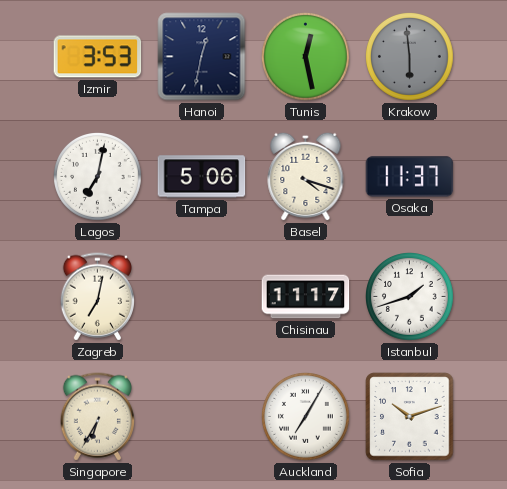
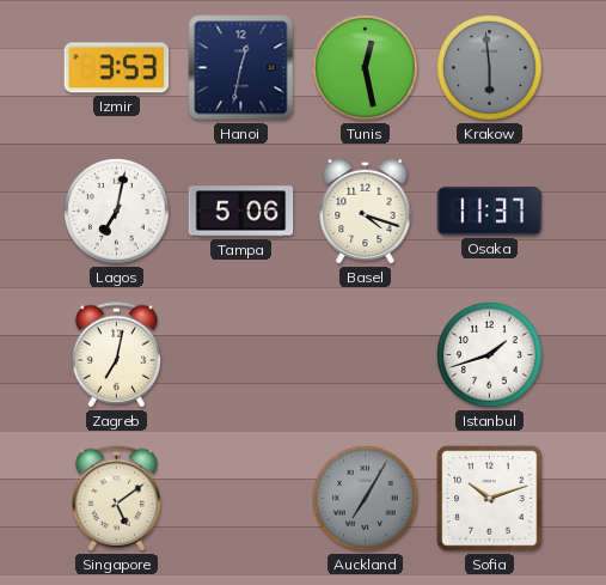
Chisinau: 11:17 -> none
Singapore: 6:35 -> 5:09
Auckland dial: white -> grey
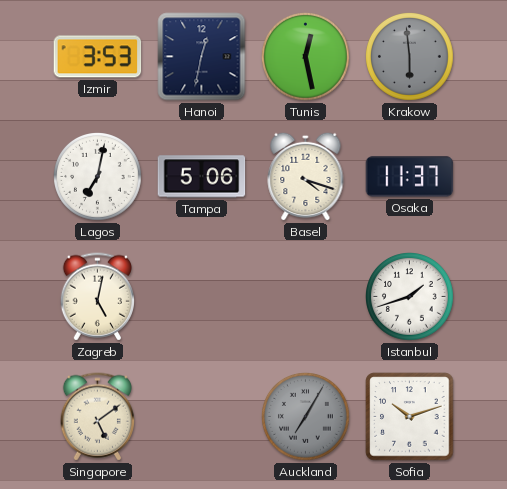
Zagreb: 7:02 -> 5:02
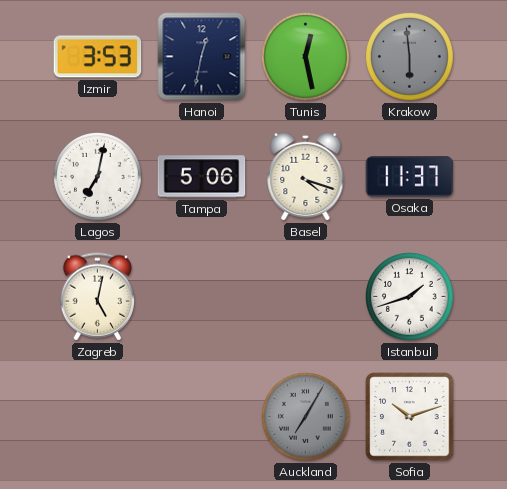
Singapore: 5:09 -> none
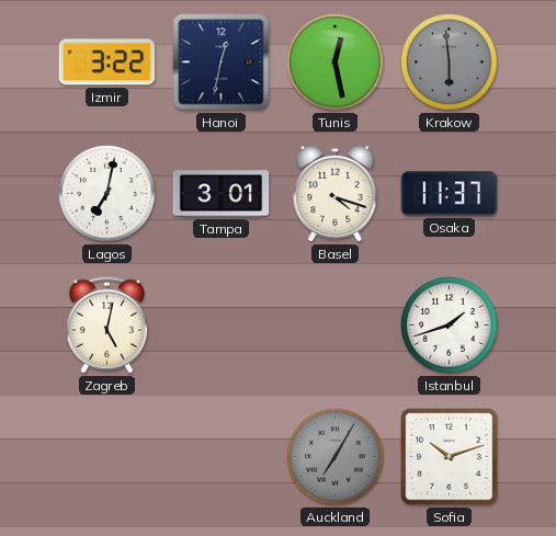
Izmir: 3:53 -> 3:22
Tampa: 5:06 -> 3:01
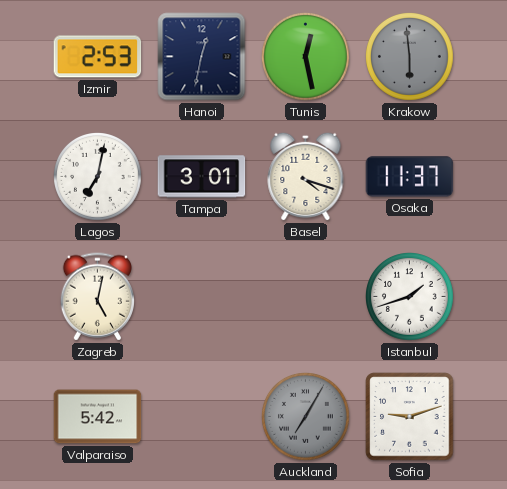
Izmir: 3:22 -> 2:53
Valparaiso: none -> 5:42
Sofia: 10:12 -> 9:12
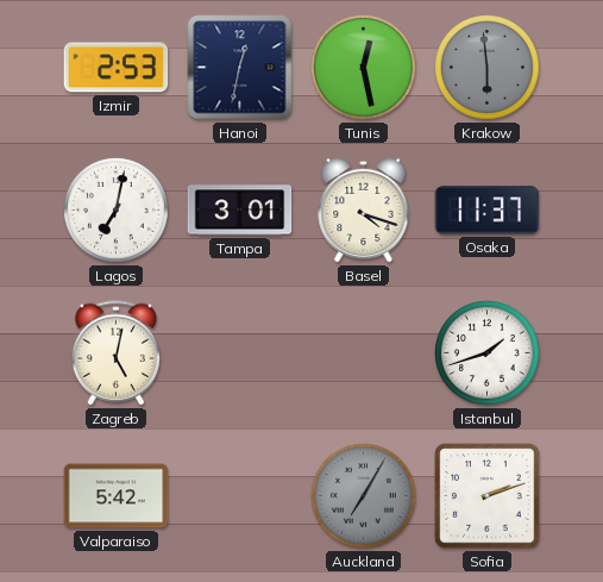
Sofia: 9:12 -> 2:12
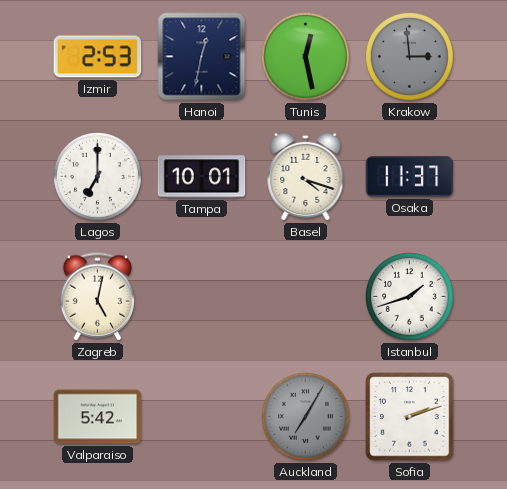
Krakow: 5:59 -> 2:59
Lagos: 7:02 -> 7:00
Tampa: 3:01 -> 10:01
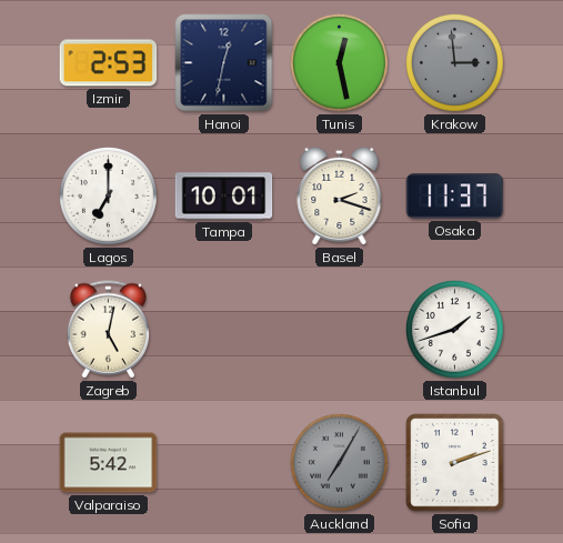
Basel: 4:18 -> 2:18
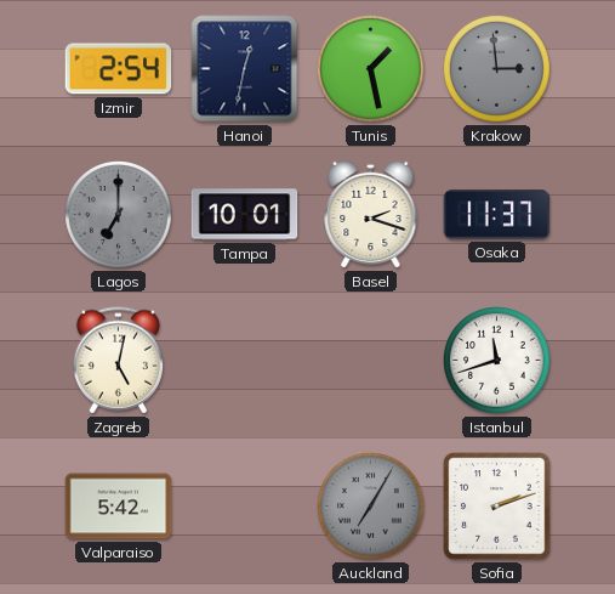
Izmir: 2:53 -> 2:54
Tunis: 12:28 -> 1:28
Lagos dial: white -> grey
Istanbul: 1:42 -> 11:42
